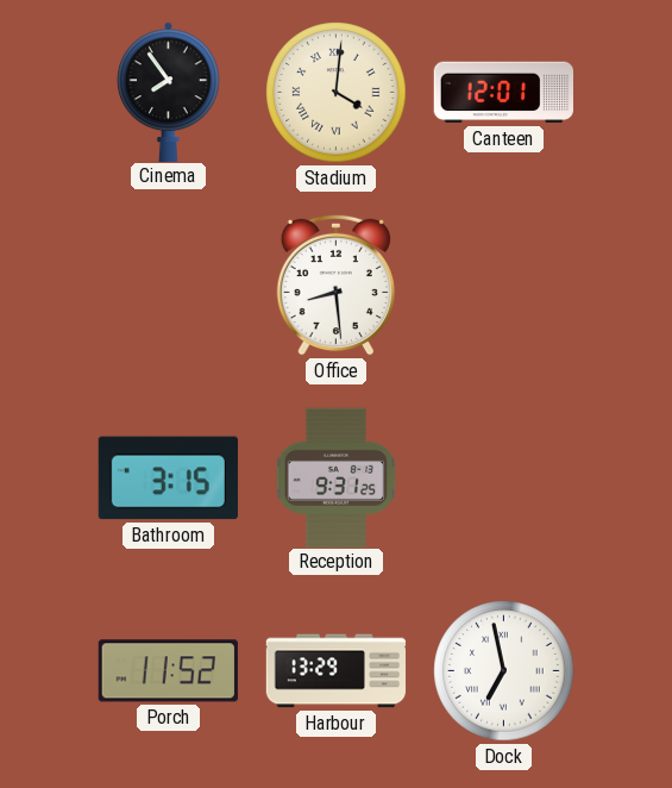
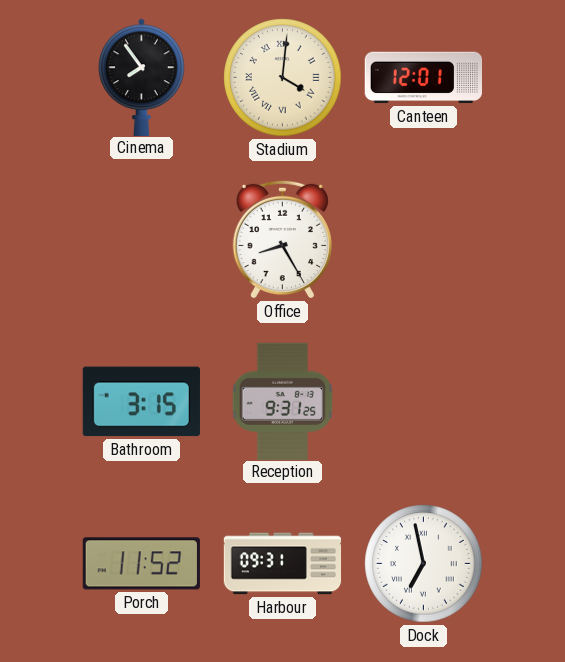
Office: 8:29 -> 8:25
Harbour: 13:29 -> 09:31
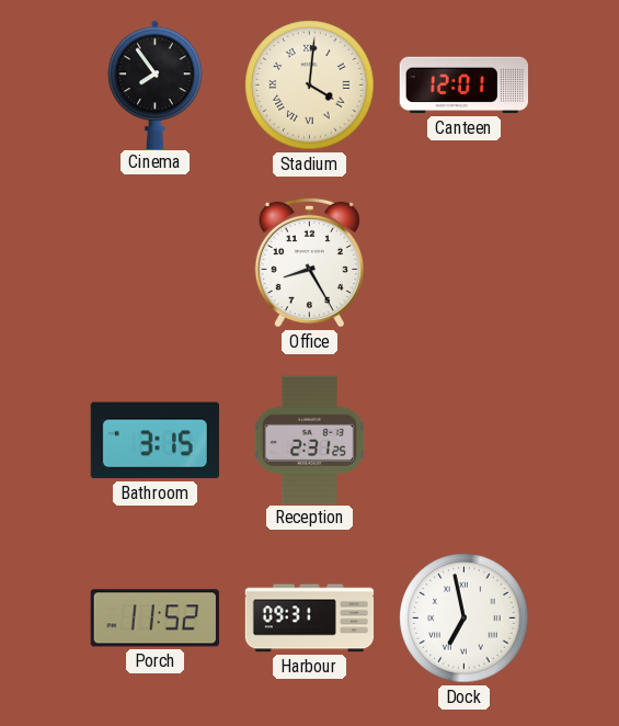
Reception: 9:31 -> 2:31
